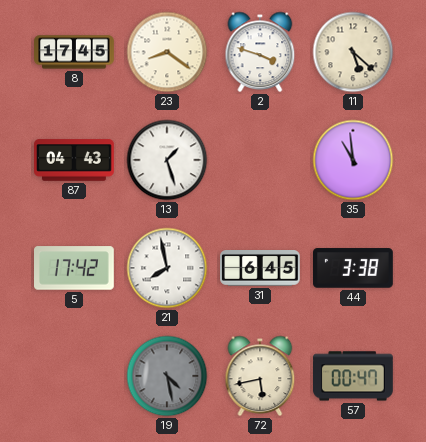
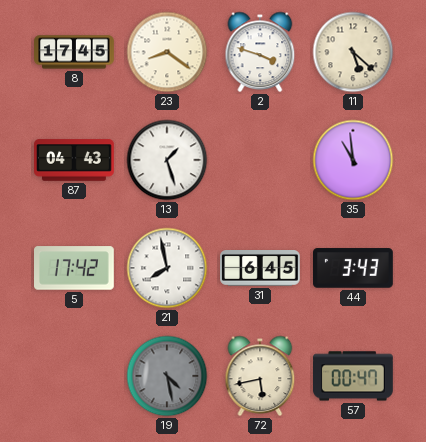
44: 3:38 -> 3:43
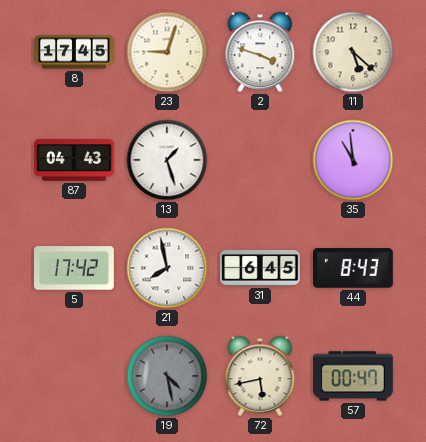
23: 8:21 -> 9:03
44: 3:43 -> 8:43
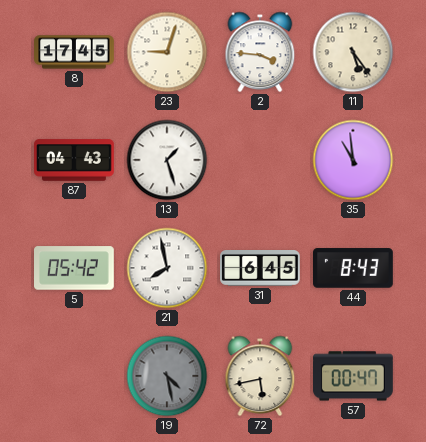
2: 3:48 -> 3:46
11: 5:22 -> 5:24
5: 17:42 -> 05:42
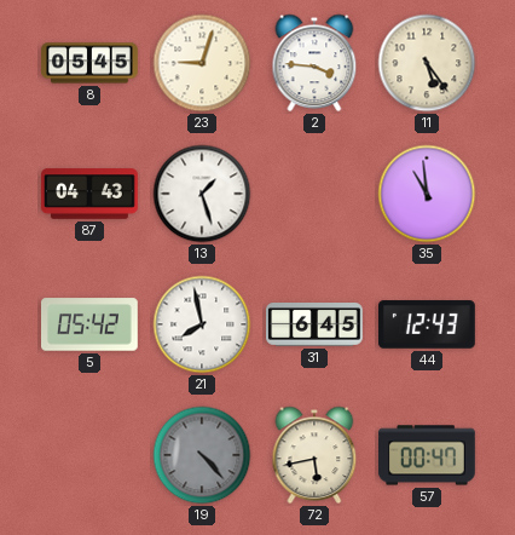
8: 17:45 -> 05:45
44: 8:43 -> 12:43
19: 4:28 -> 4:23
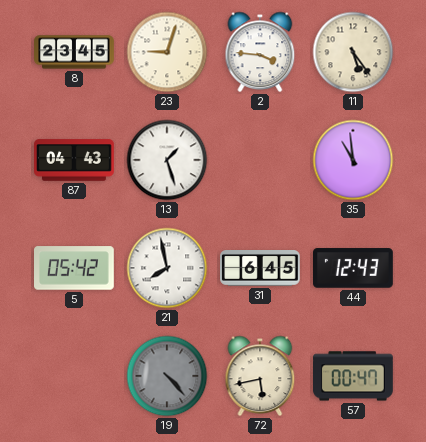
8: 05:45 -> 23:45
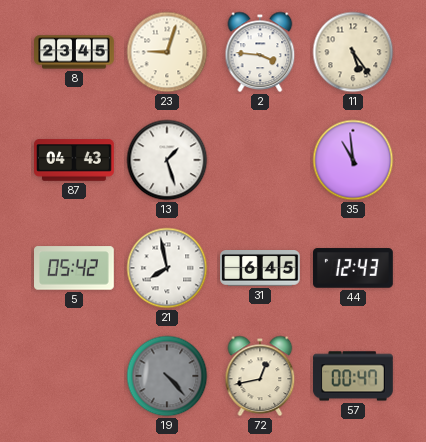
72: 5:43 -> 12:43
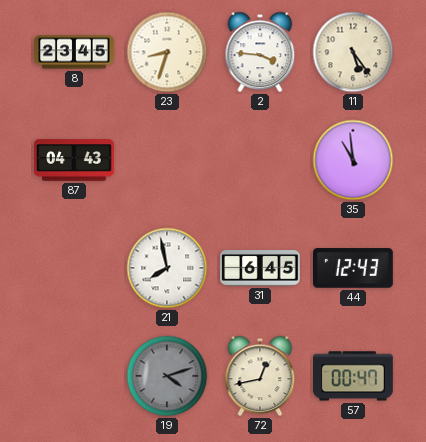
23: 9:03 -> 8:33
13: 1:27 -> none
5: 05:42 -> none
19: 4:23 -> 4:12
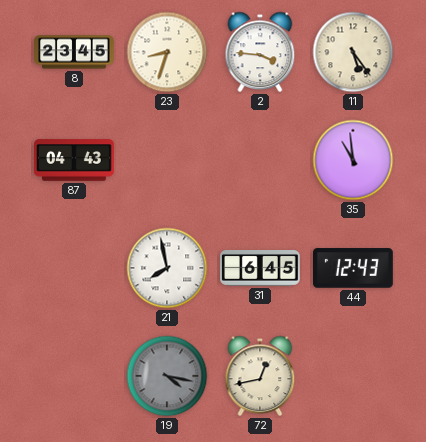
19: 4:12 -> 4:17
57: 00:47 -> none
